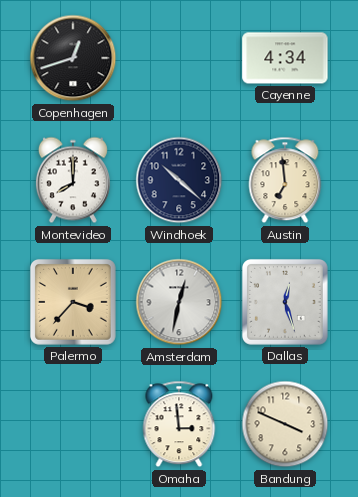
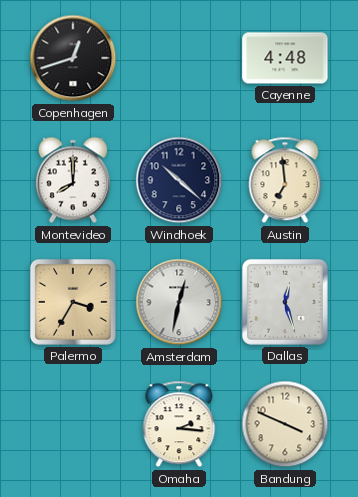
Cayenne: 4:34 -> 4:48
Palermo: 3:37 -> 3:35
Omaha: 2:59 -> 2:16
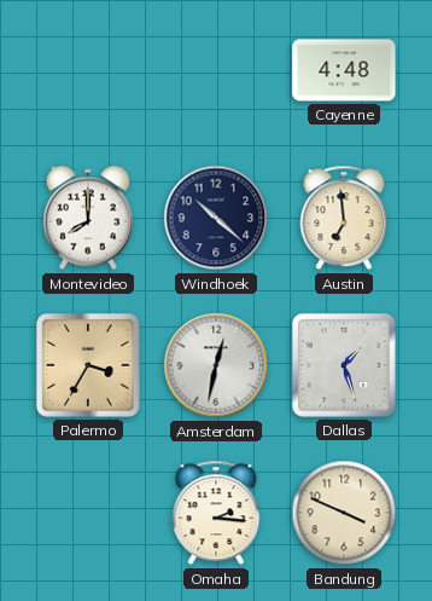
Copenhagen: 12:42 -> none
Dallas: 12:27 -> 1:27
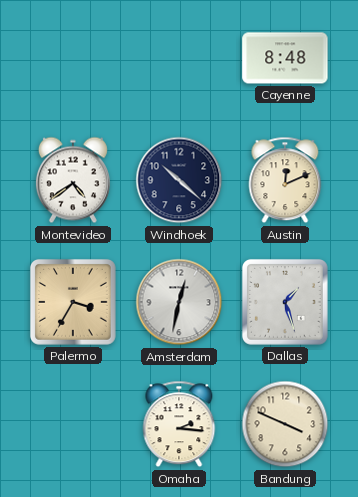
Cayenne: 4:48 -> 8:48
Montevideo: 8:00 -> 4:39
Austin: 6:59 -> 12:11
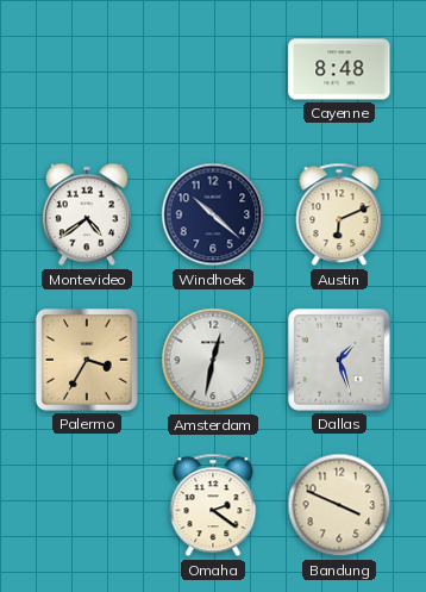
Austin: 12:11 -> 6:11
Omaha: 2:16 -> 2:21
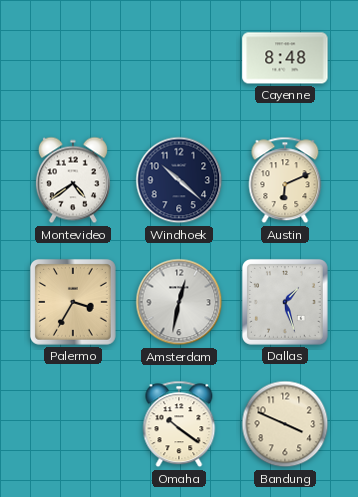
Omaha: 2:21 -> 10:21
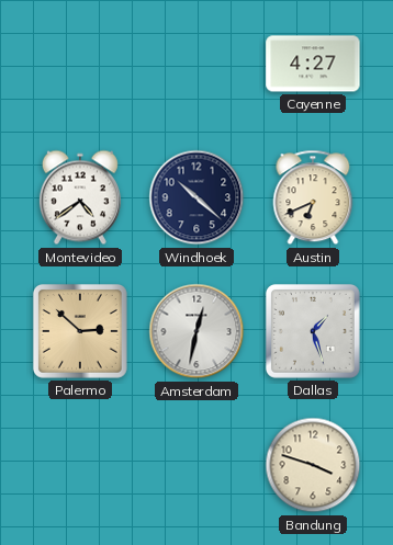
Cayenne: 8:48 -> 4:27
Austin: 6:11 -> 6:41
Palermo: 3:35 -> 2:52
Omaha: 10:21 -> none
Bandung: 3:49 -> 3:48
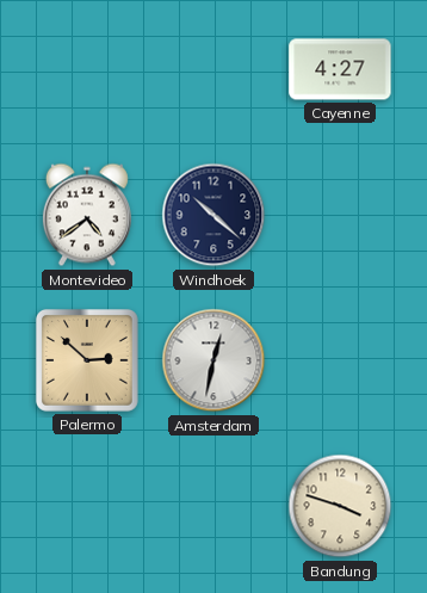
Austin: 6:41 -> none
Dallas: 1:27 -> none
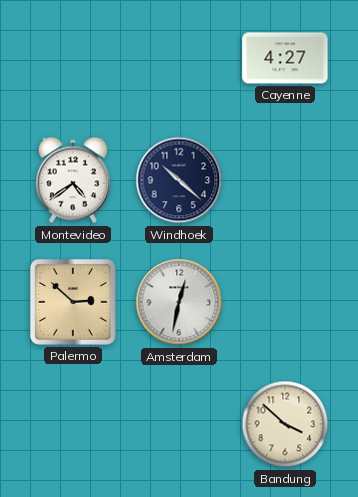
Bandung: 3:48 -> 3:52
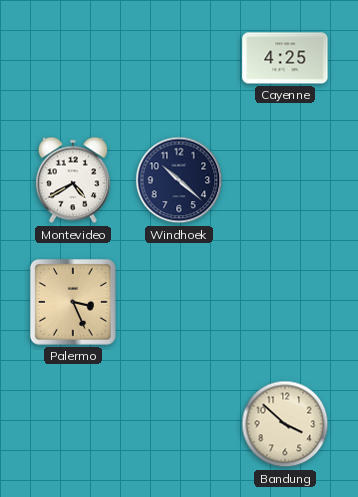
Cayenne: 4:27 -> 4:25
Montevideo: 4:39 -> 4:40
Palermo: 2:52 -> 3:26
Amsterdam: 12:32 -> none
